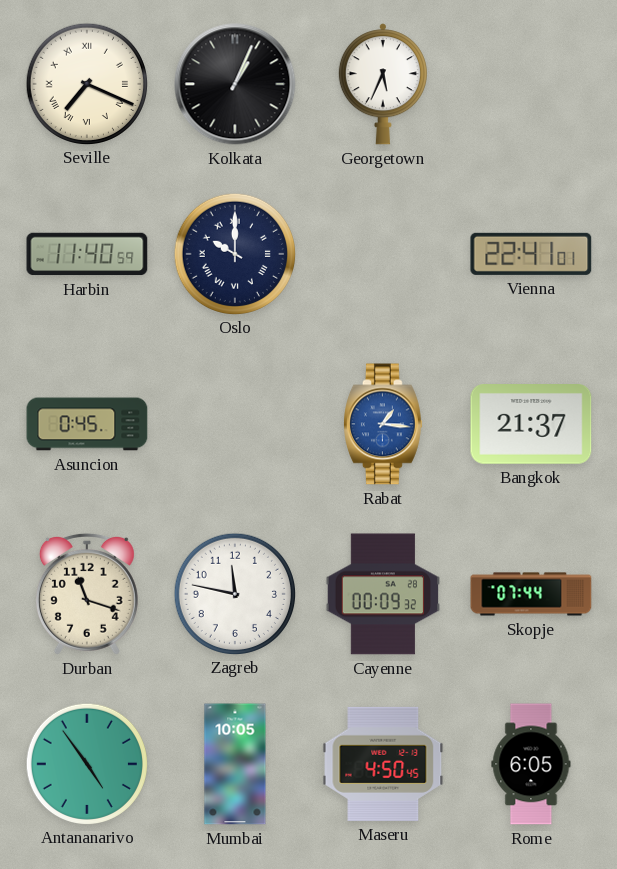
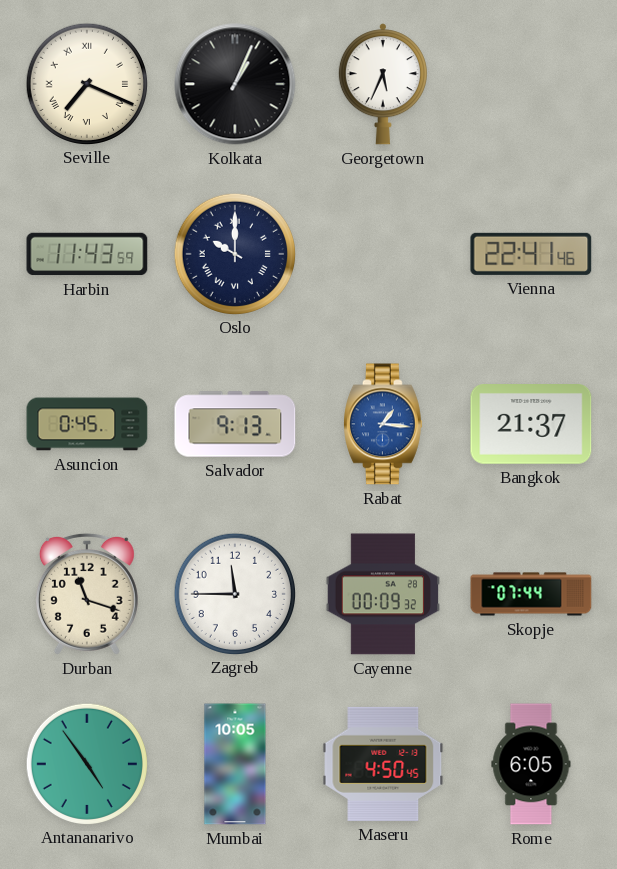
Harbin: 11:40 -> 11:43
Vienna: 22:41:01 -> 22:41:46
Salvador: none -> 9:13
Zagreb: 11:47 -> 11:45
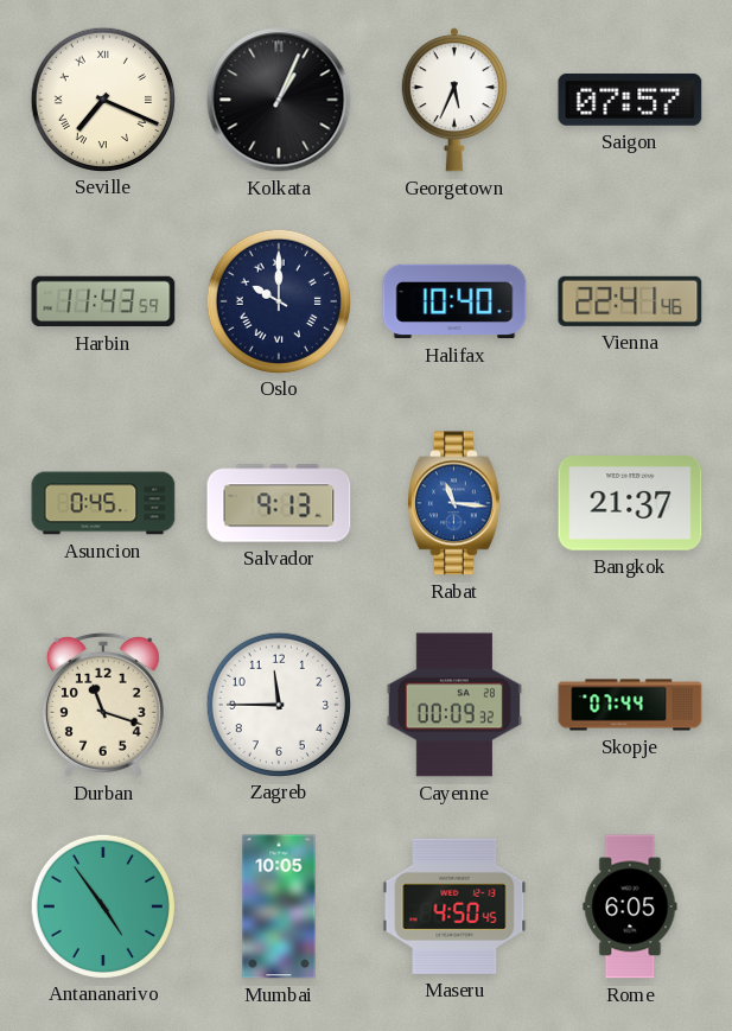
Saigon: none -> 07:57
Halifax: none -> 10:40
Rabat: 1:16 -> 11:16
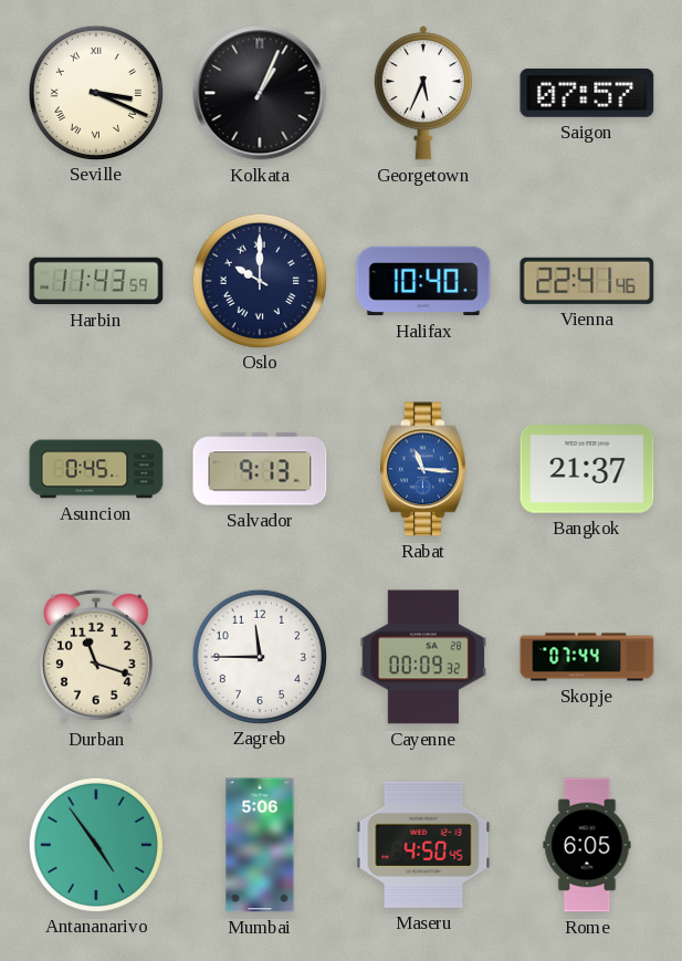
Seville: 7:19 -> 3:19
Mumbai: 10:05 -> 5:06
